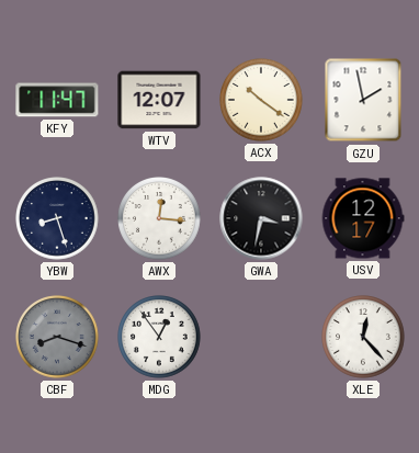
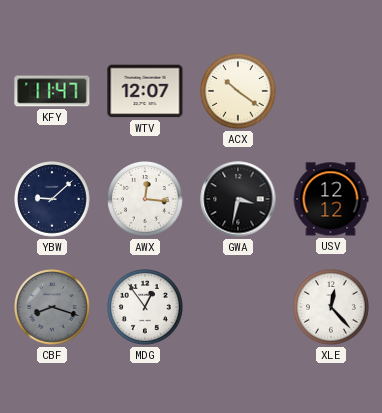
GZU: 1:58 -> none
YBW: 8:27 -> 9:08
USV: 12:17 -> 12:12
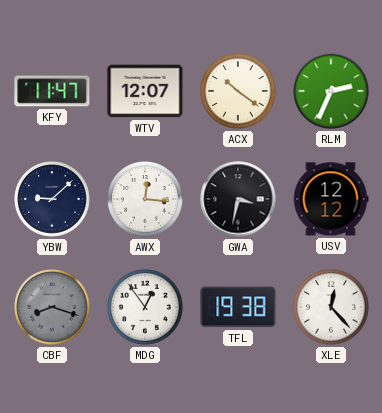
RLM: none -> 2:34
TFL: none -> 19:38
